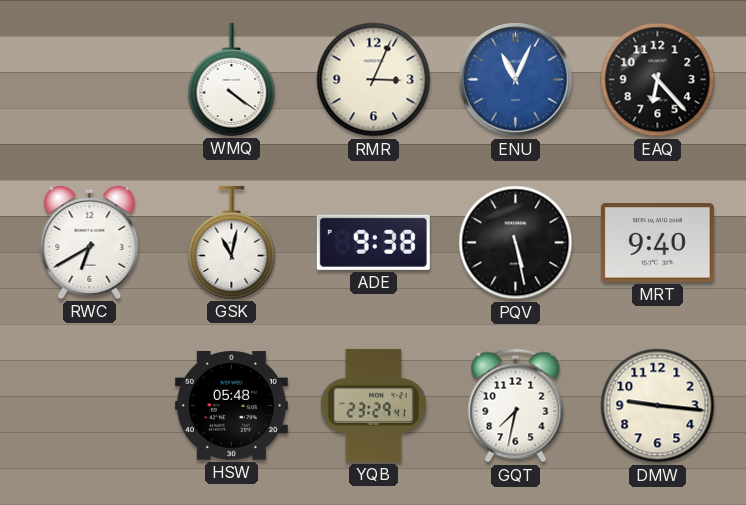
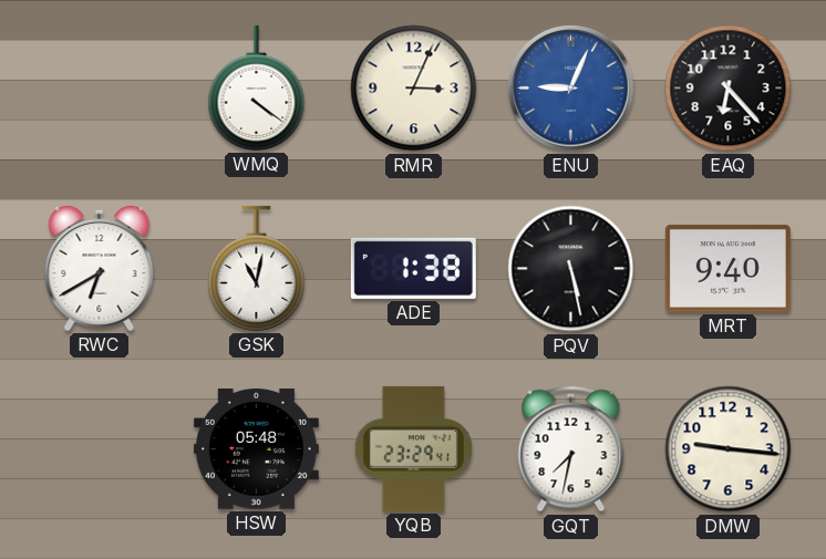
ENU: 11:04 -> 9:04
ADE: 9:38 -> 1:38
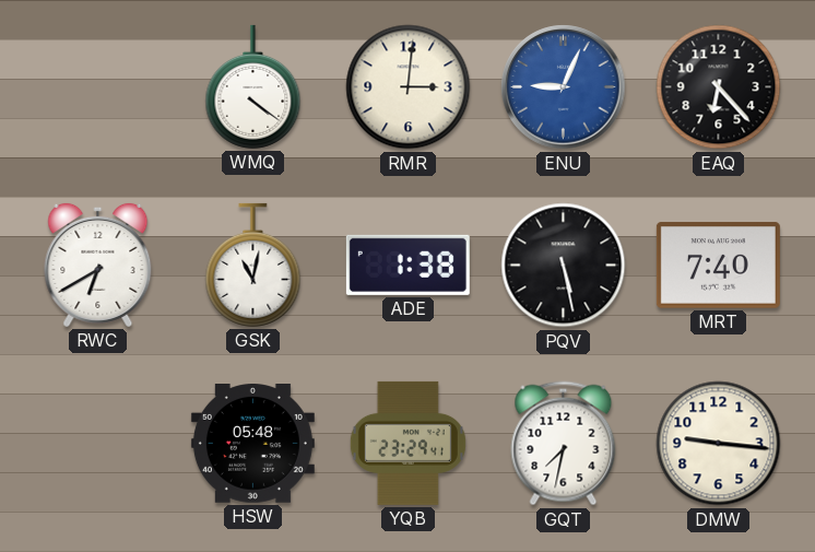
RMR: 3:04 -> 3:01
MRT: 9:40 -> 7:40
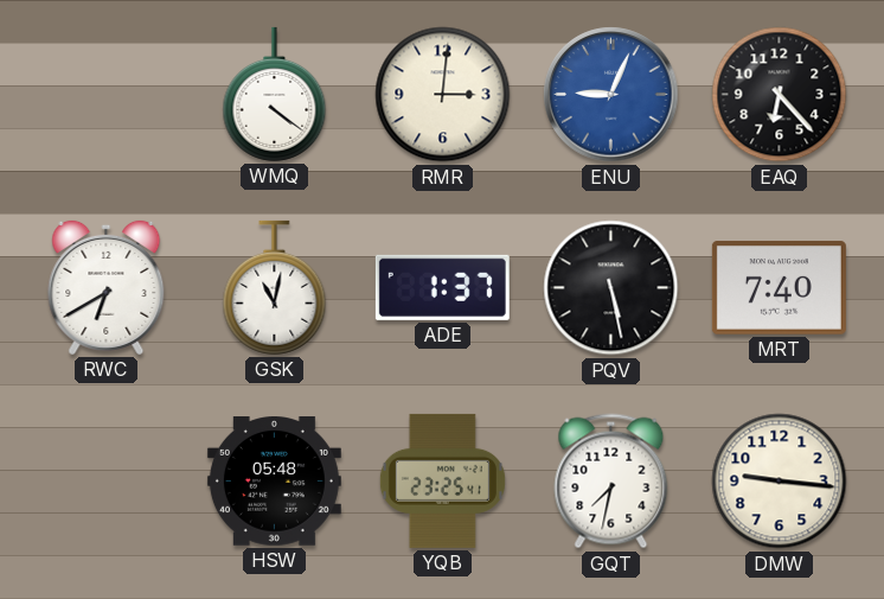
ADE: 1:38 -> 1:37
YQB: 23:29 -> 23:25
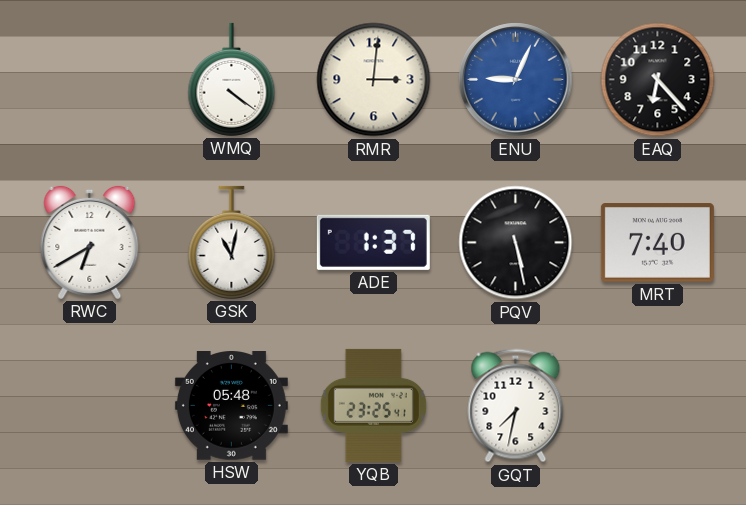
DMW: 9:16 -> none
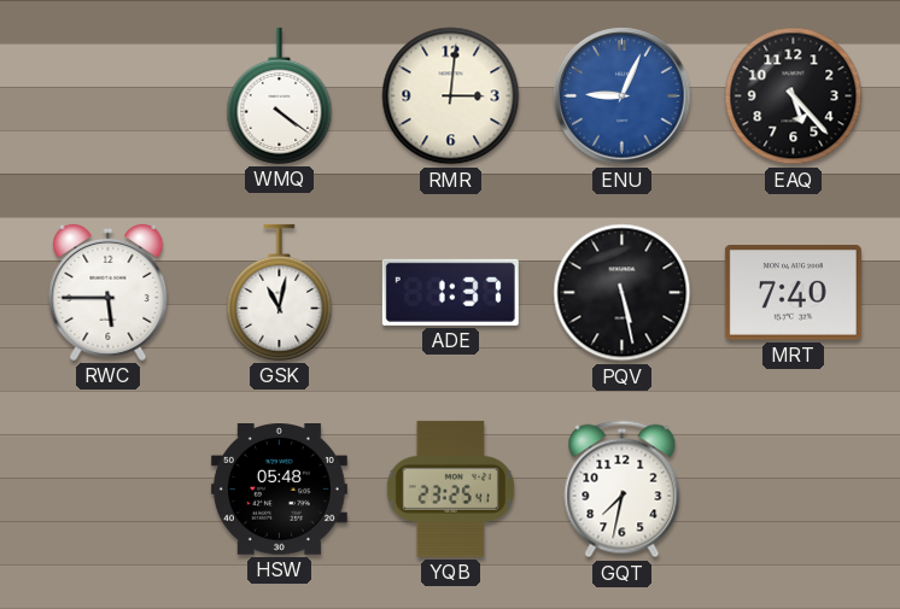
EAQ: 6:23 -> 5:23
RWC: 6:40 -> 5:45
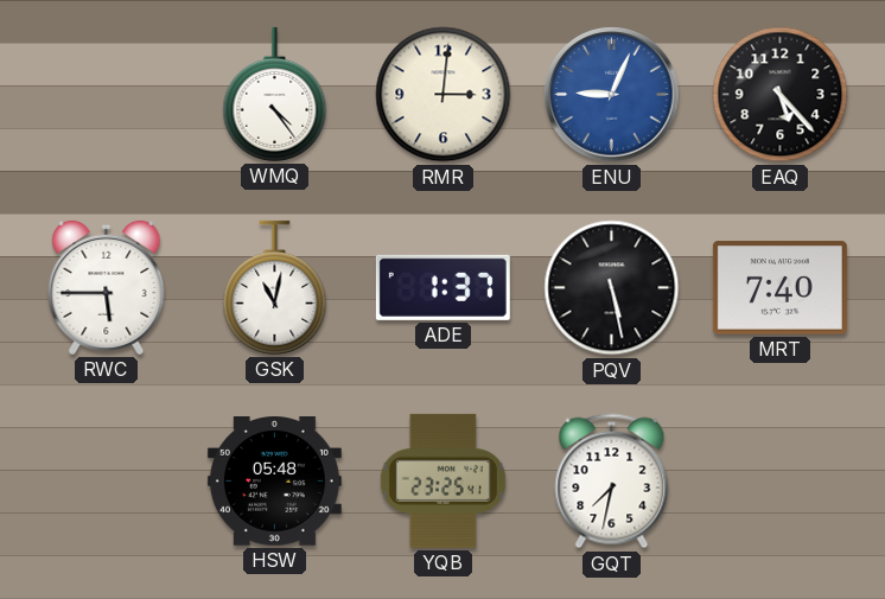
WMQ: 4:21 -> 4:24
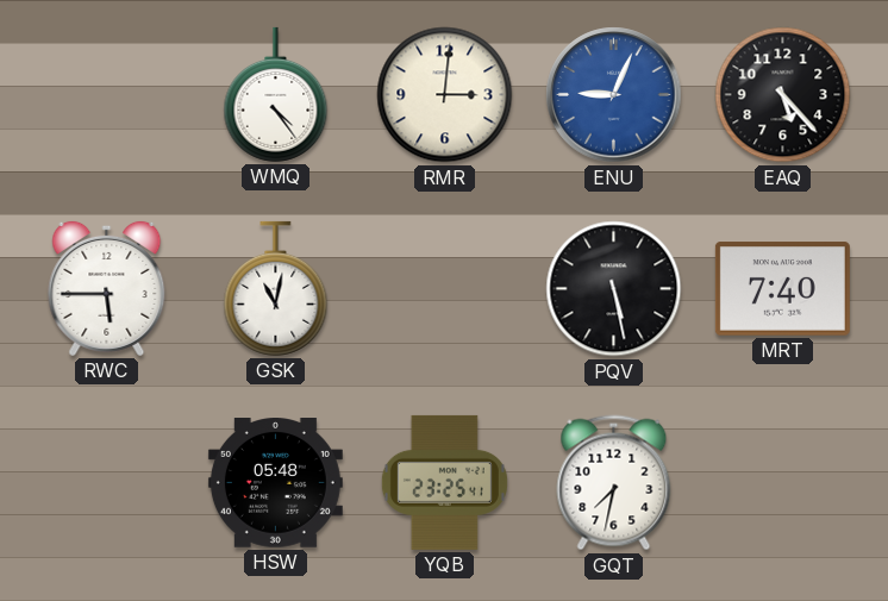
ADE: 1:37 -> none
